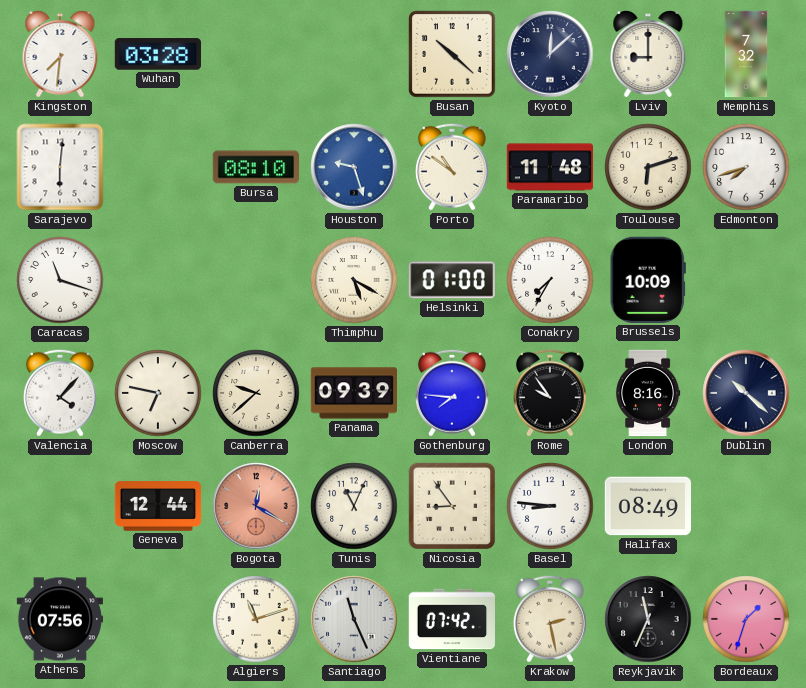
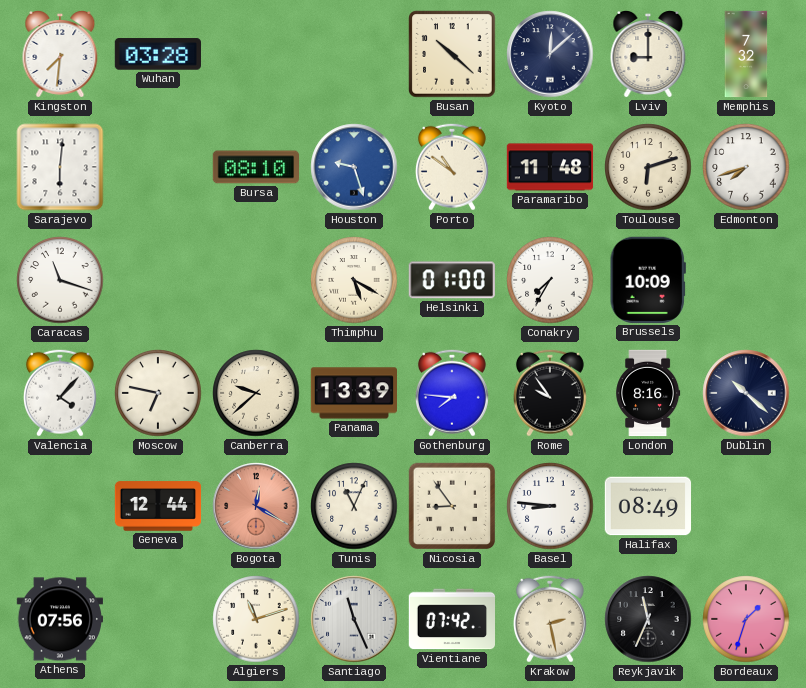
Panama: 09:39 -> 13:39
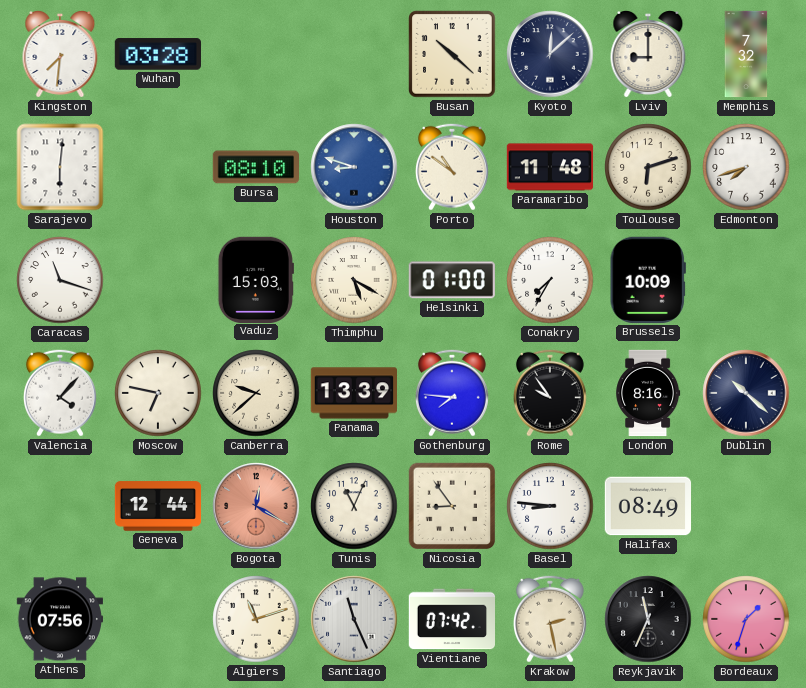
Houston: 9:27 -> 8:48
Vaduz: none -> 15:03
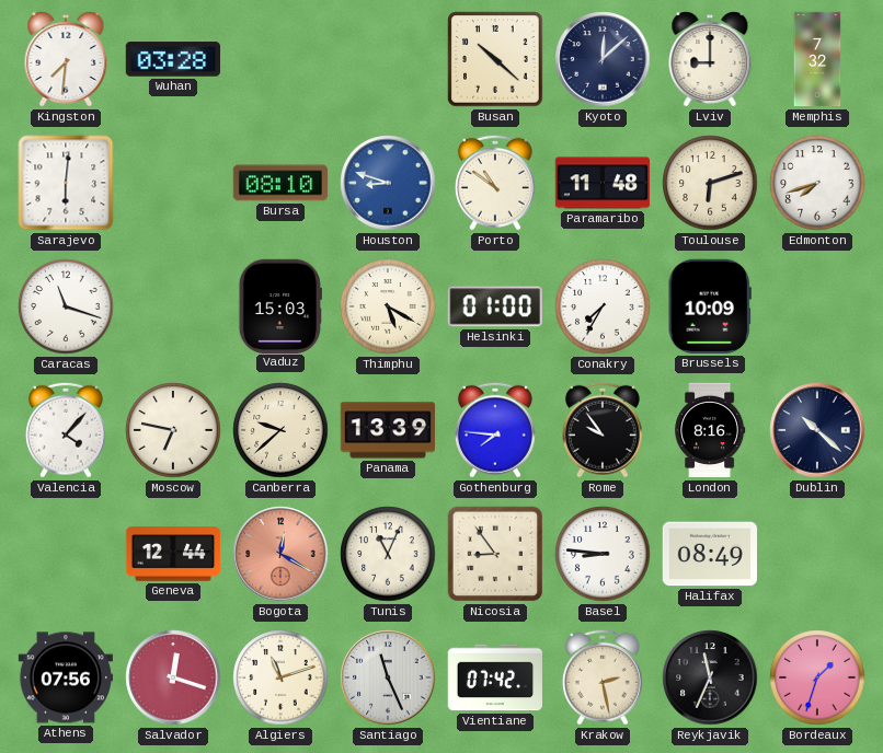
Salvador: none -> 12:18
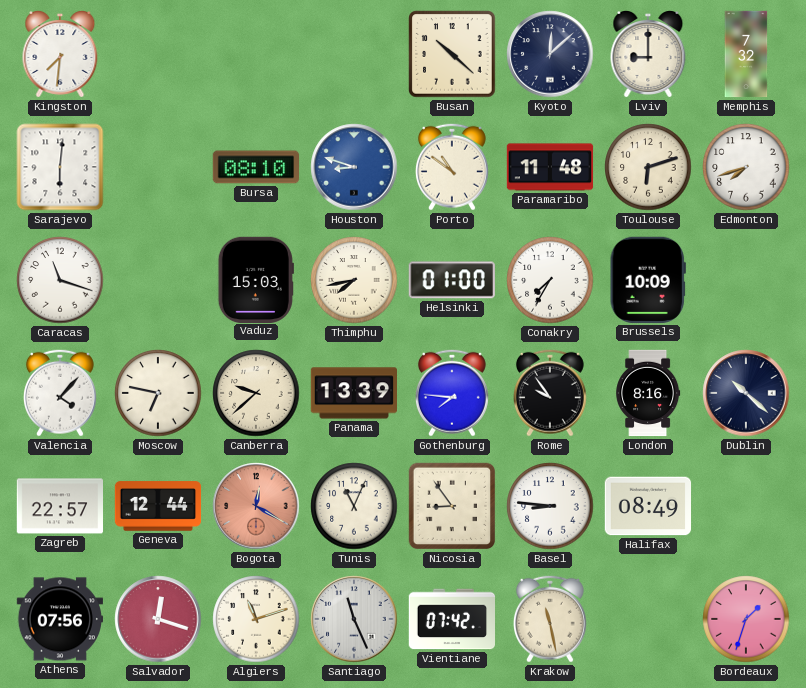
Wuhan: 03:28 -> none
Thimphu: 5:20 -> 7:43
Zagreb: none -> 22:57
Krakow: 2:28 -> 11:28
Reykjavik: 11:34 -> none
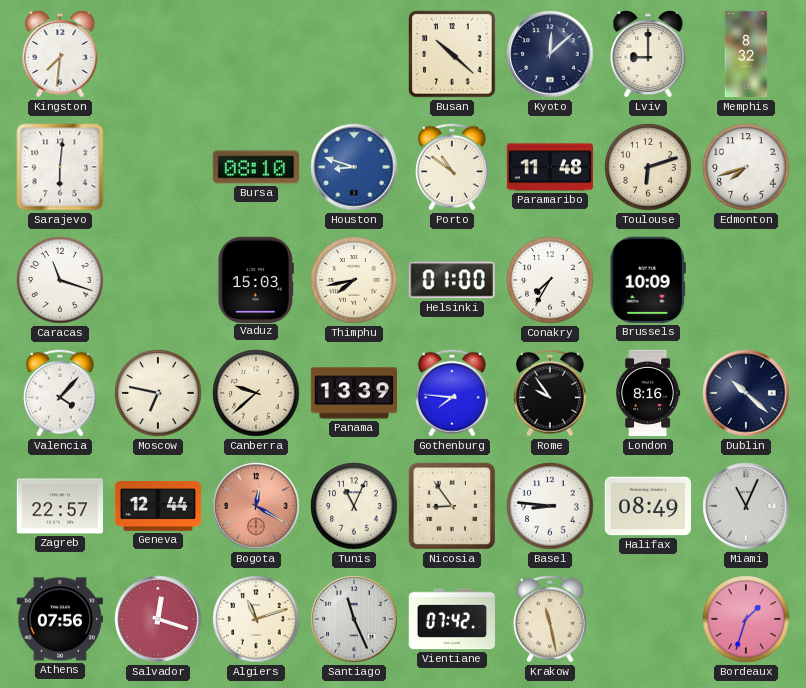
Memphis: 7:32 -> 8:32
Miami: none -> 11:04
